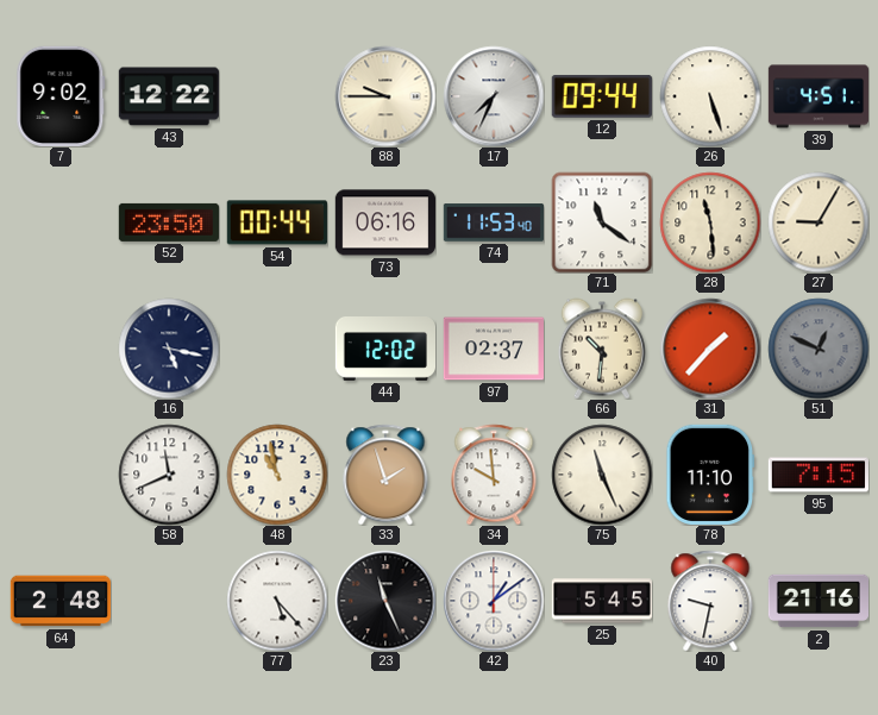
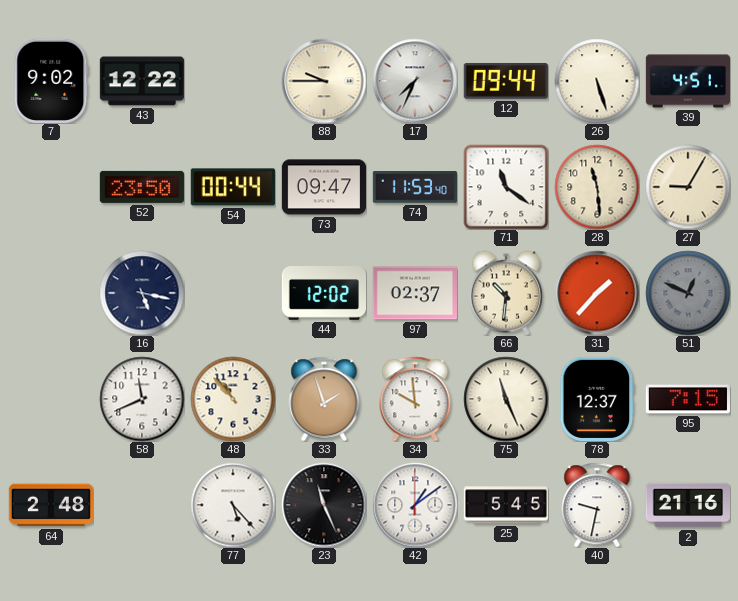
73: 06:16 -> 09:47
48: 10:58 -> 10:53
78: 11:10 -> 12:37
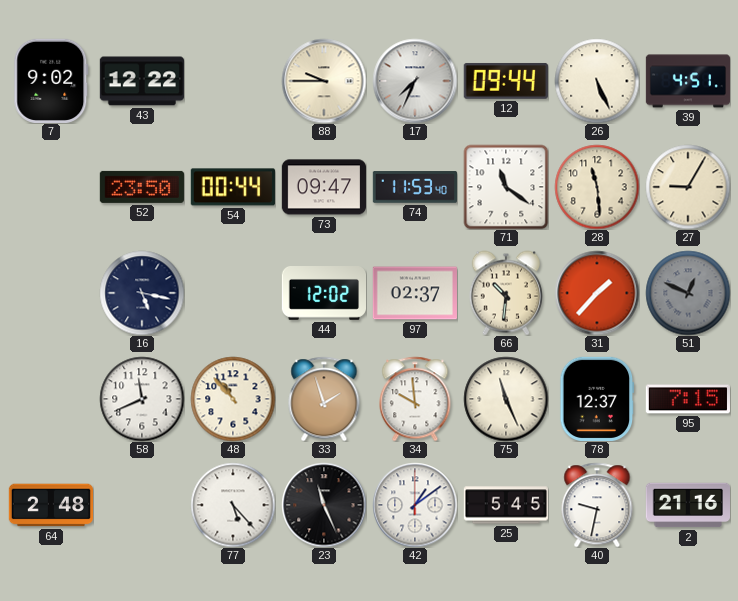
26: 5:27 -> 5:26
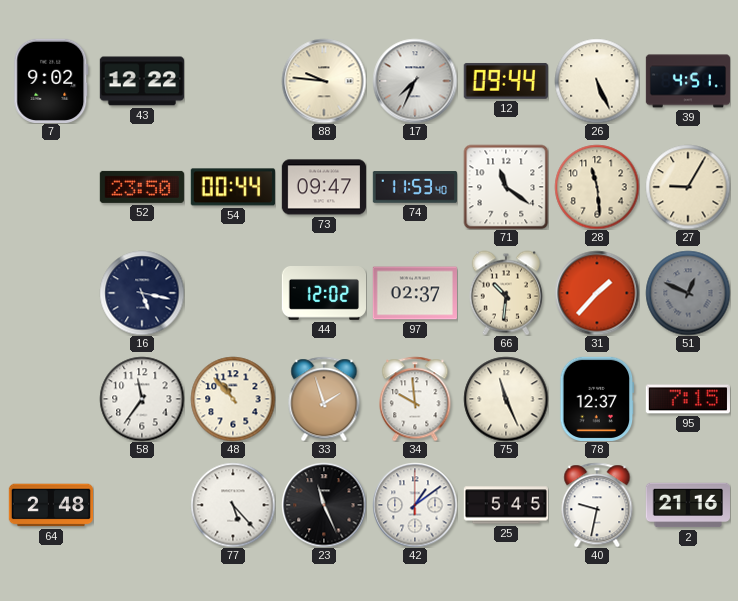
88: 9:45 -> 9:46
58: 11:41 -> 11:36
